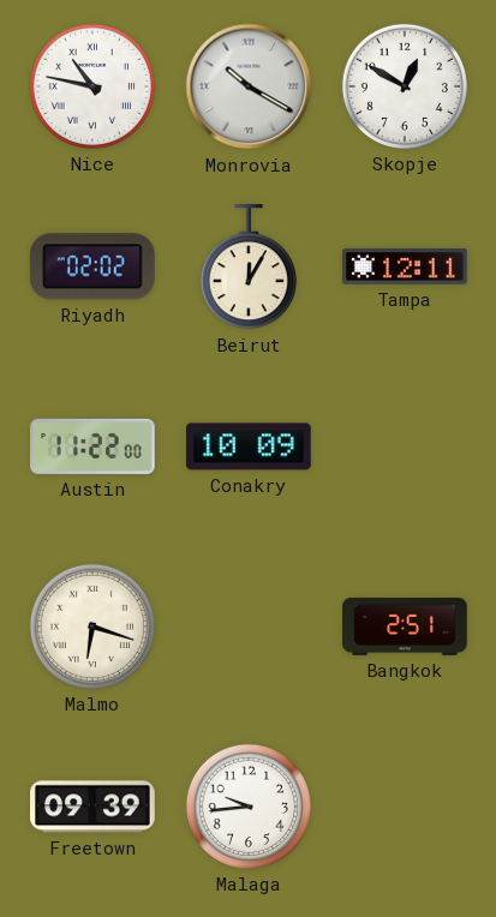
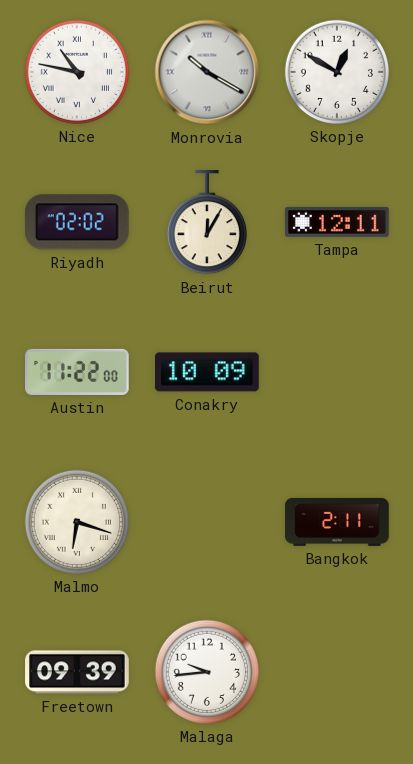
Bangkok: 2:51 -> 2:11
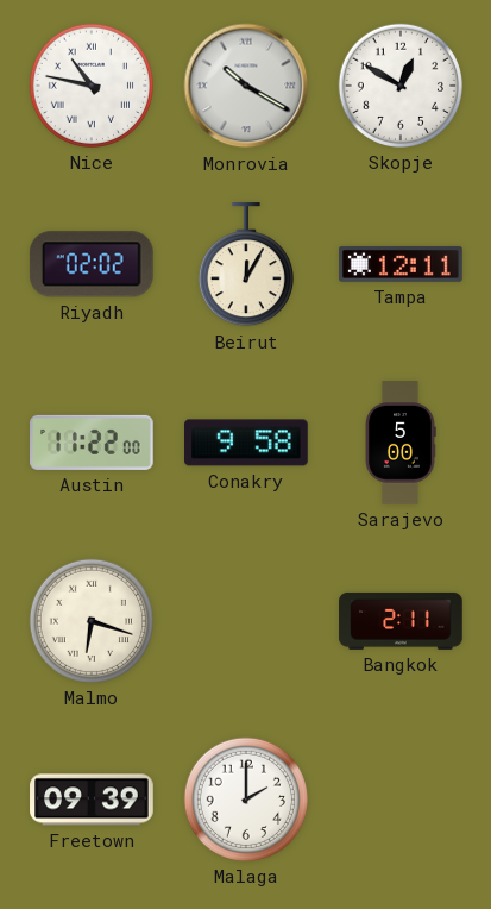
Conakry: 10:09 -> 9:58
Sarajevo: none -> 5:00
Malaga: 9:44 -> 2:00
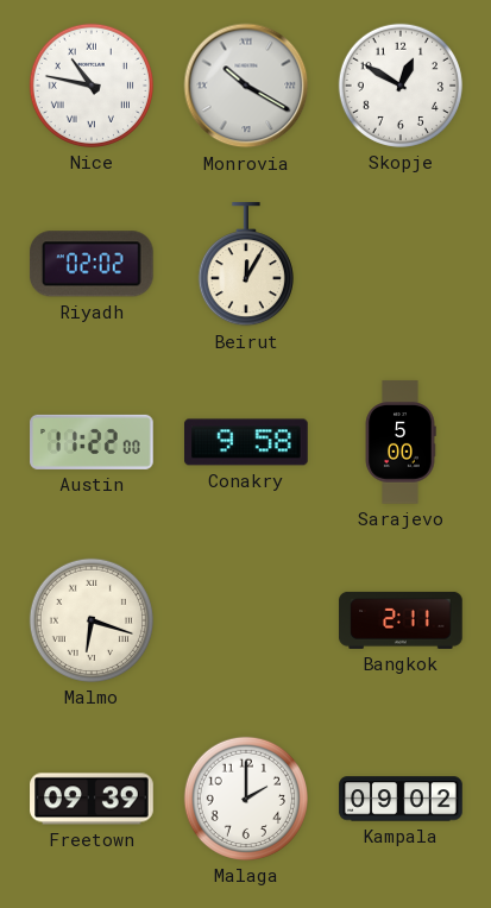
Tampa: 12:11 -> none
Kampala: none -> 09:02
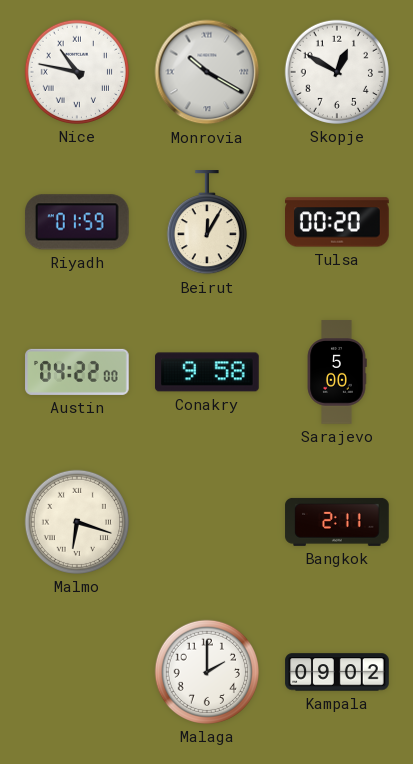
Riyadh: 02:02 -> 01:59
Tulsa: none -> 00:20
Austin: 11:22 -> 04:22
Freetown: 09:39 -> none
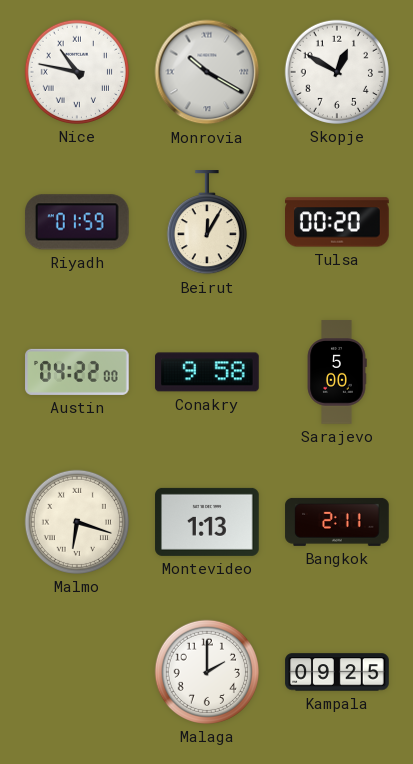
Montevideo: none -> 1:13
Kampala: 09:02 -> 09:25
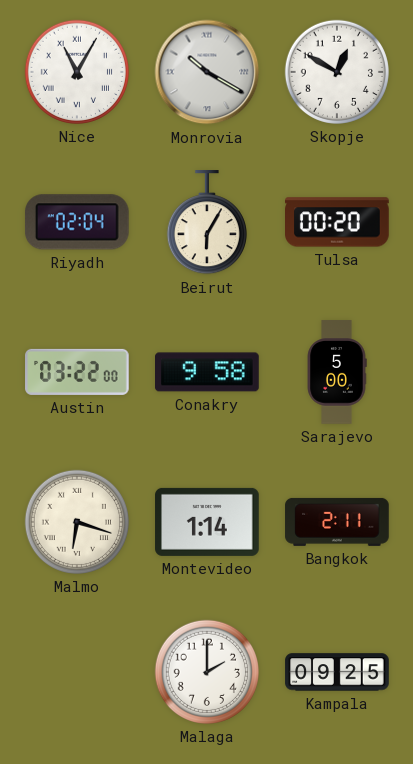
Nice: 10:47 -> 11:05
Riyadh: 01:59 -> 02:04
Beirut: 12:05 -> 6:05
Austin: 04:22 -> 03:22
Montevideo: 1:13 -> 1:14
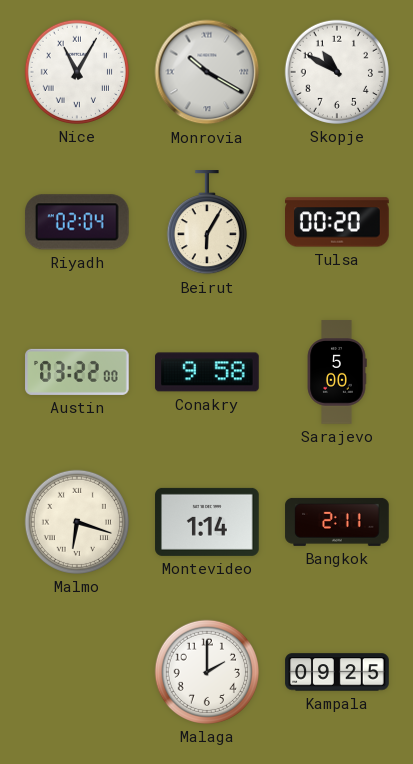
Skopje: 12:50 -> 10:50
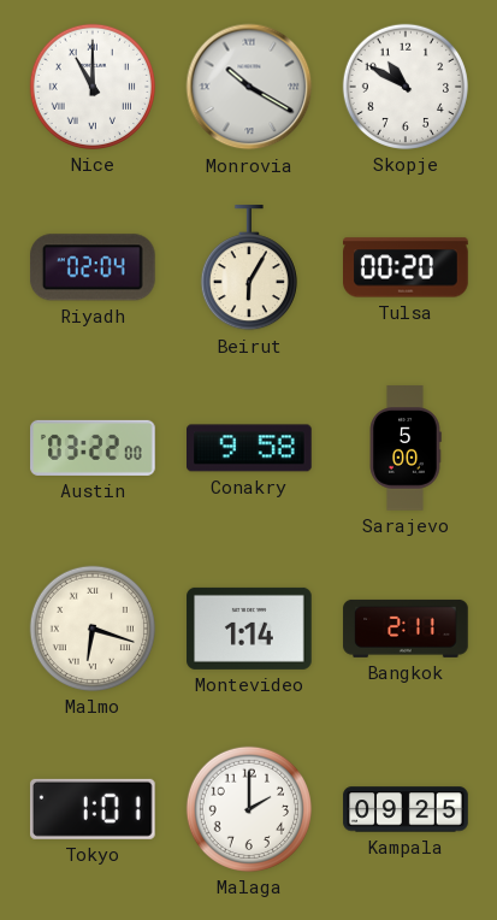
Nice: 11:05 -> 11:00
Tokyo: none -> 1:01
